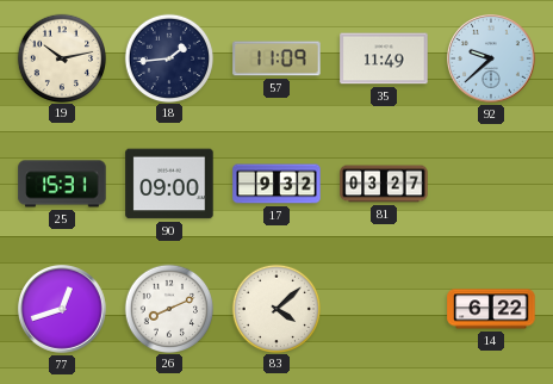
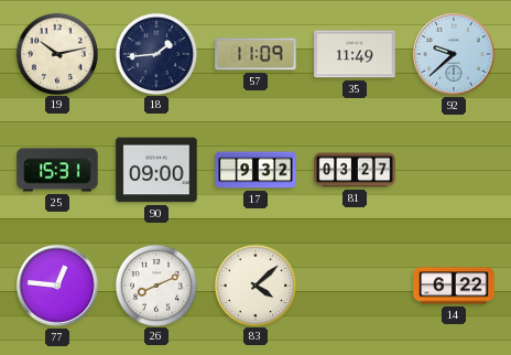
77: 12:42 -> 12:46
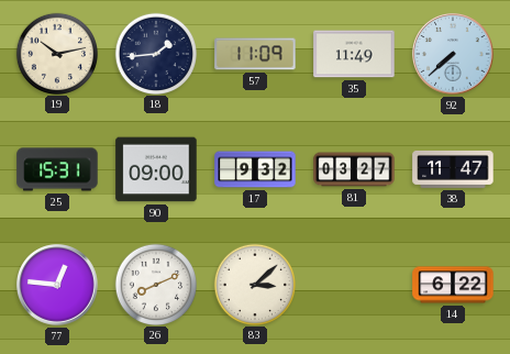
92: 9:38 -> 7:38
38: none -> 11:47
83: 4:08 -> 3:08
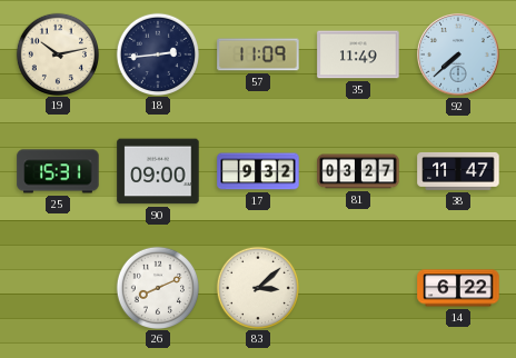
18: 1:44 -> 2:44
77: 12:46 -> none
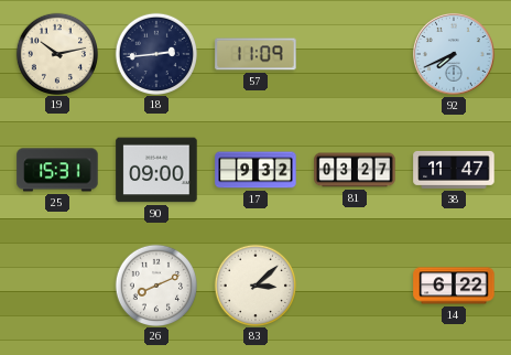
35: 11:49 -> none
92: 7:38 -> 7:41
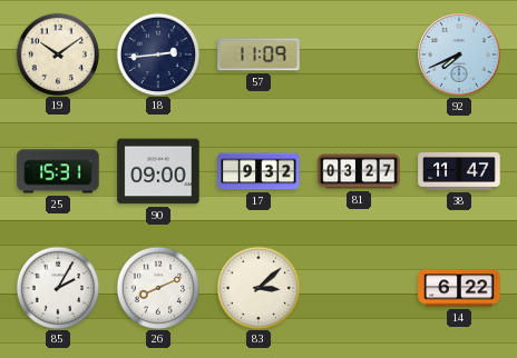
19: 10:13 -> 10:09
85: none -> 2:05
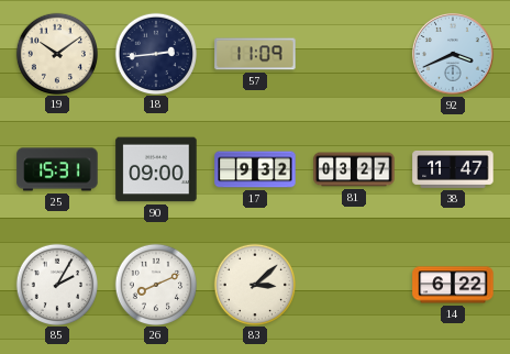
92: 7:41 -> 3:41
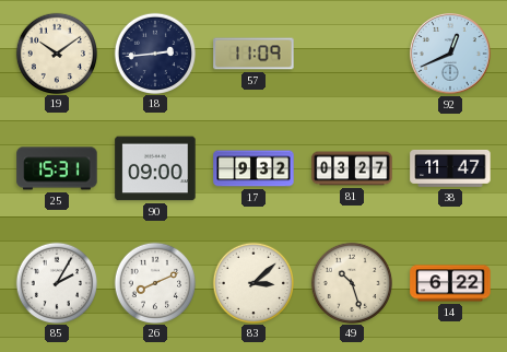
92: 3:41 -> 12:41
49: none -> 10:27
